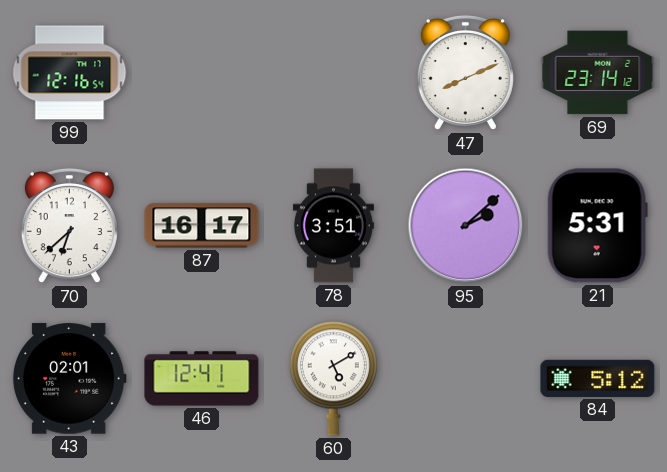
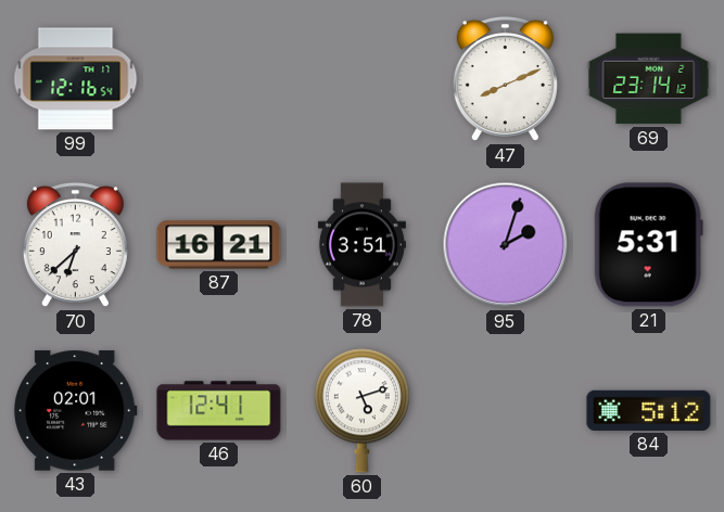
87: 16:17 -> 16:21
95: 2:08 -> 2:03
60: 5:10 -> 5:12
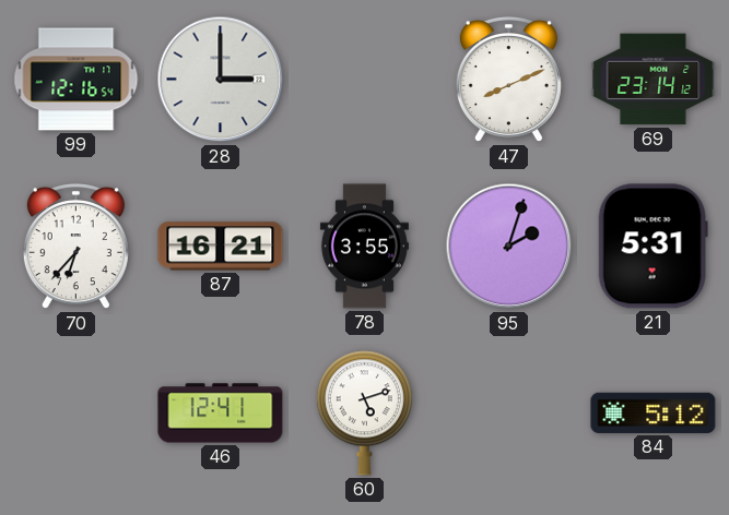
28: none -> 3:00
70: 6:38 -> 6:37
78: 3:51 -> 3:55
43: 02:01 -> none
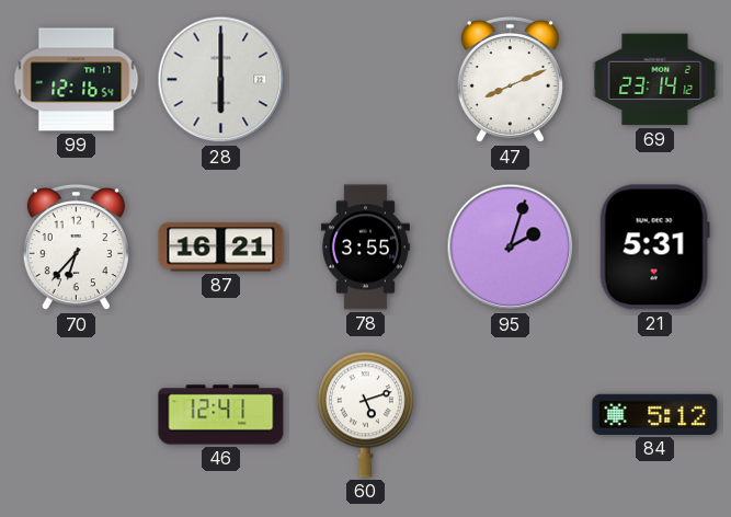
28: 3:00 -> 6:00
